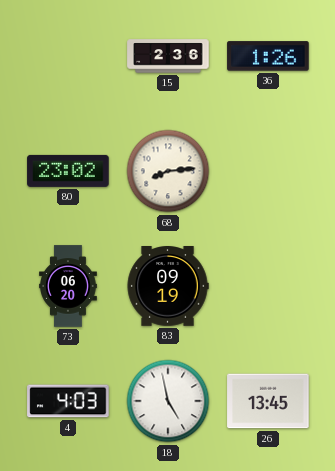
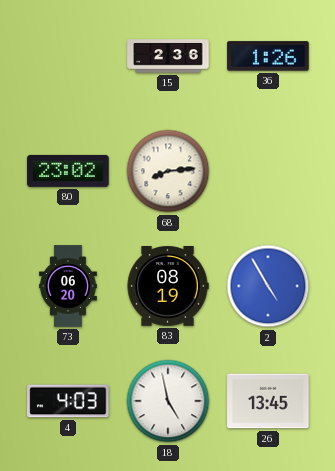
83: 09:19 -> 08:19
2: none -> 4:55
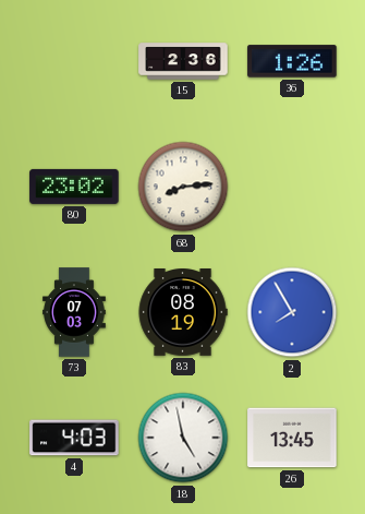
73: 06:20 -> 07:03
2: 4:55 -> 7:55
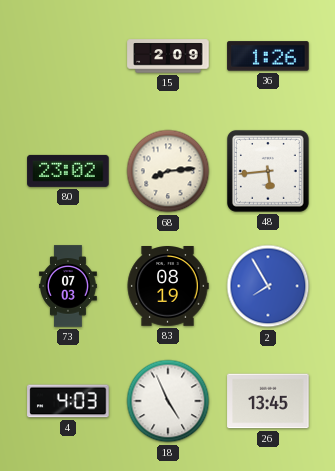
15: 2:36 -> 2:09
48: none -> 5:44
18: 4:58 -> 4:56
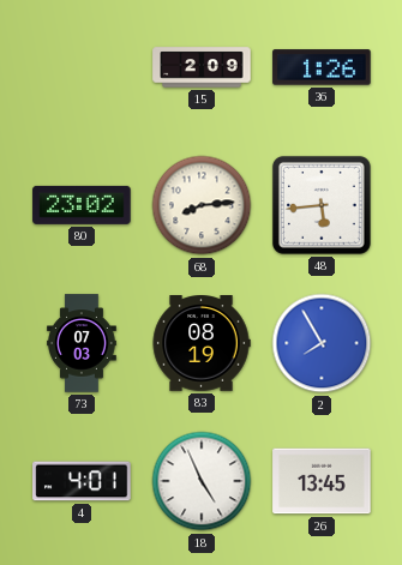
4: 4:03 -> 4:01
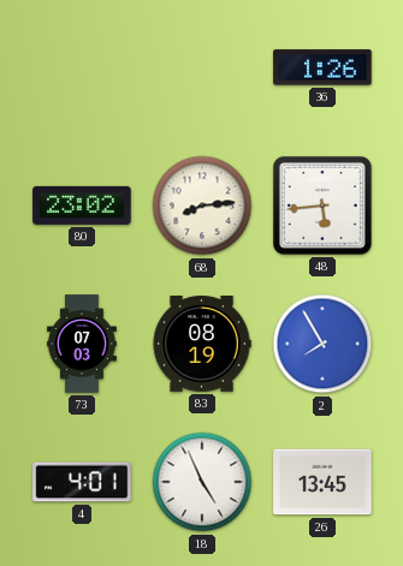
15: 2:09 -> none
